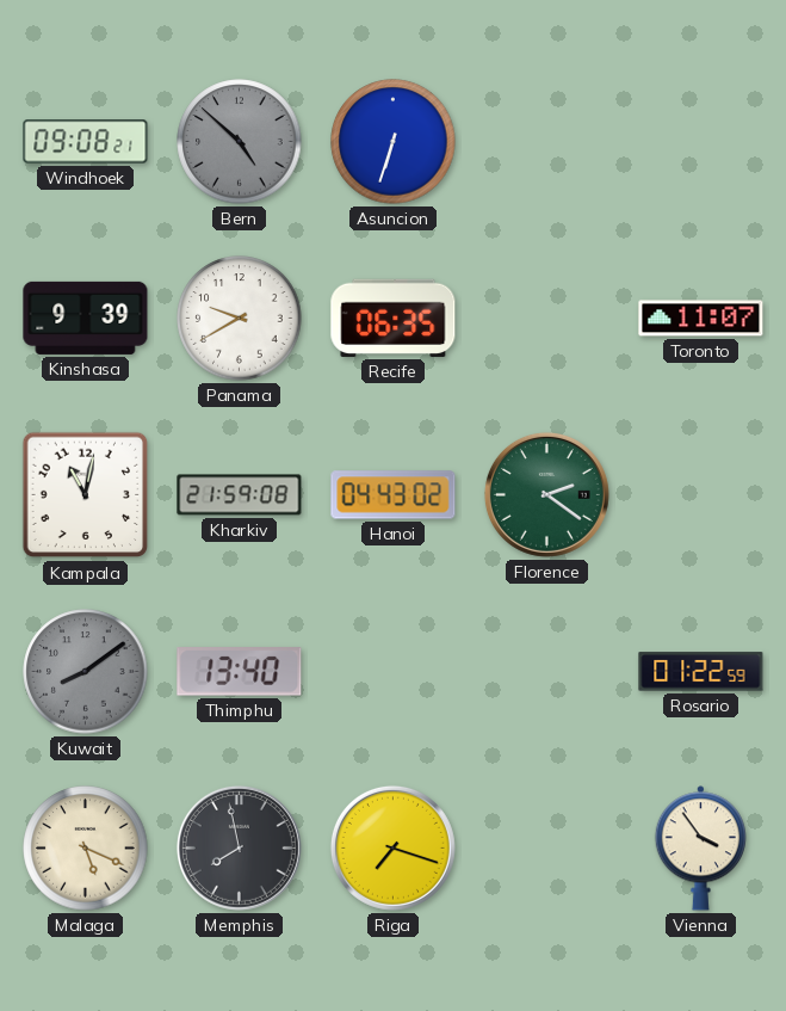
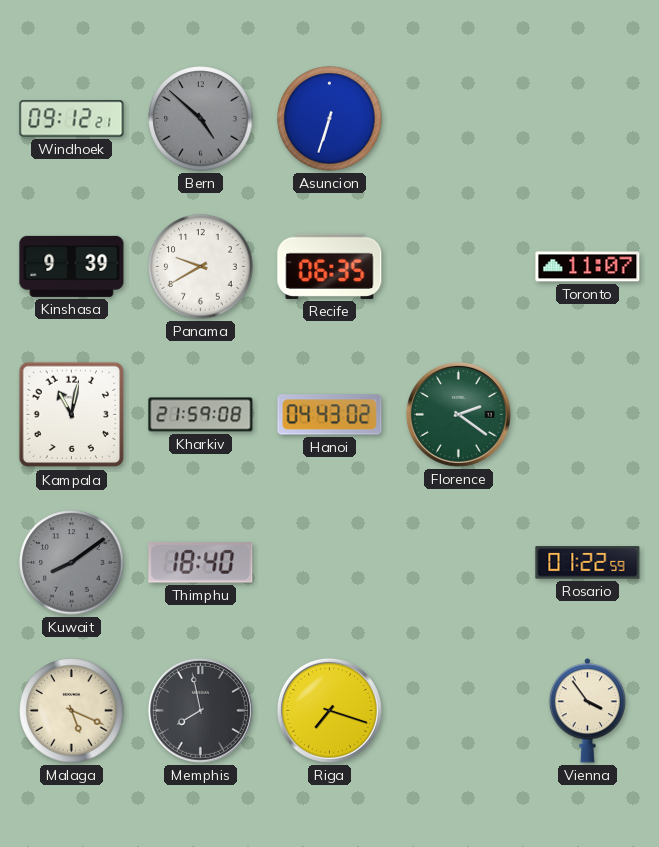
Windhoek: 09:08 -> 09:12
Thimphu: 13:40 -> 18:40
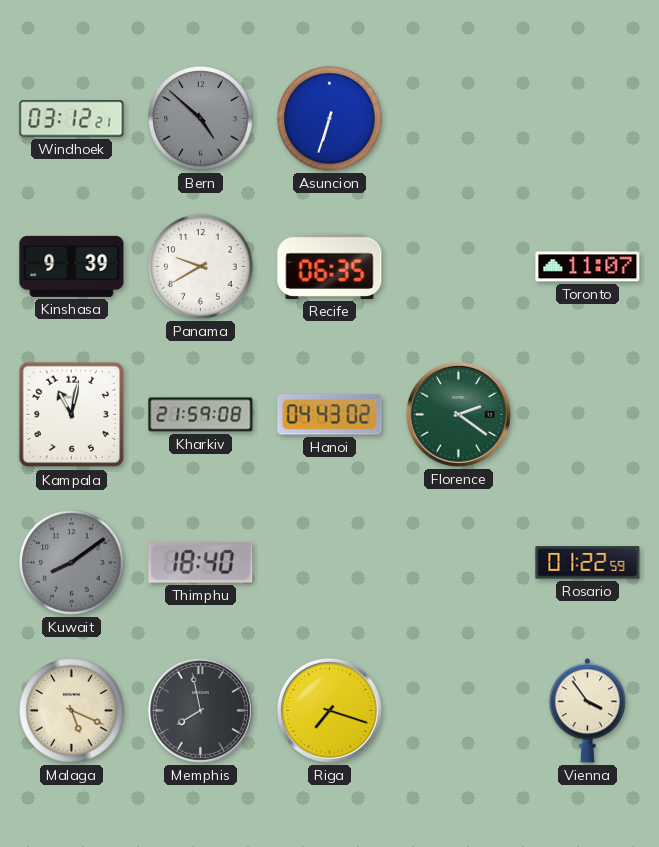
Windhoek: 09:12 -> 03:12
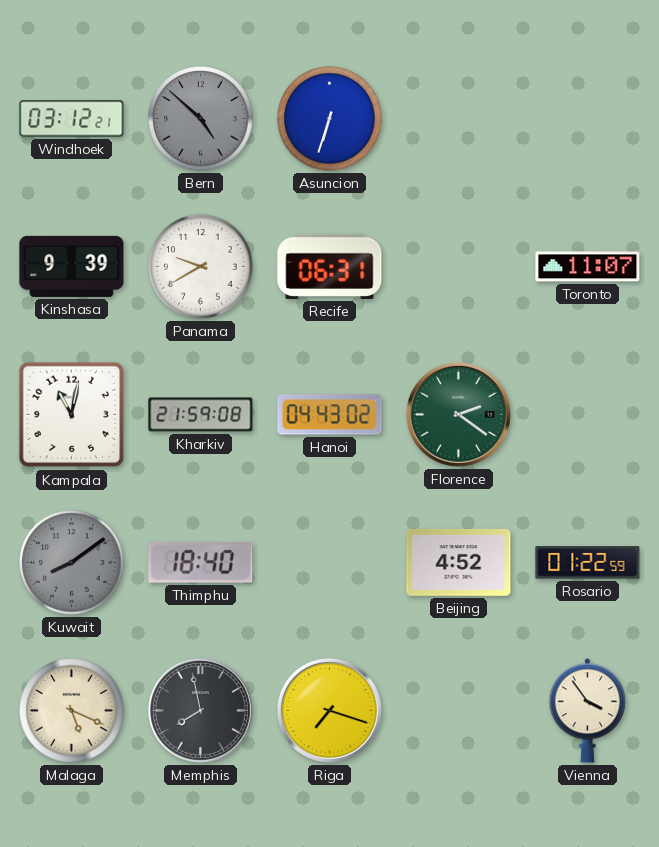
Recife: 06:35 -> 06:31
Beijing: none -> 4:52
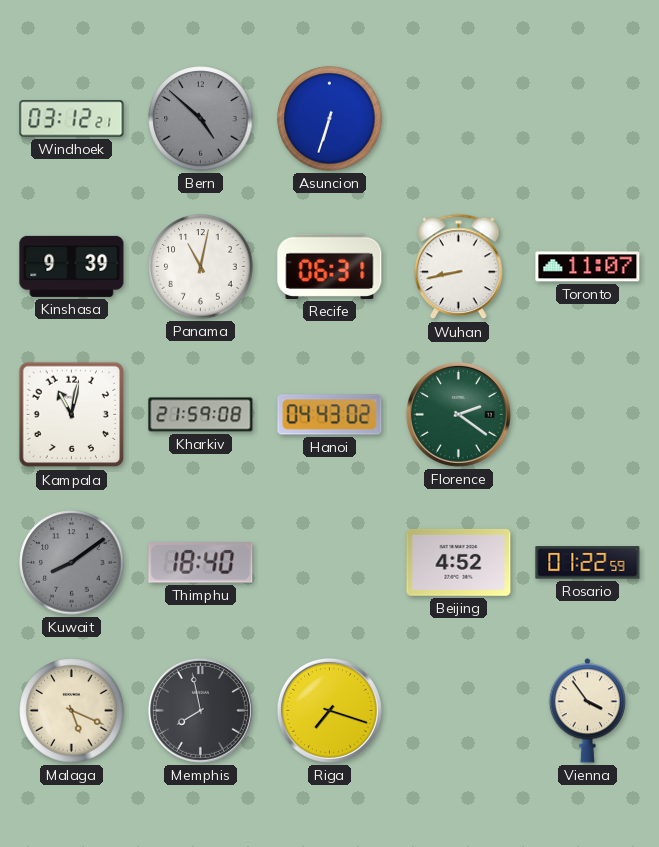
Panama: 9:40 -> 11:02
Wuhan: none -> 8:43
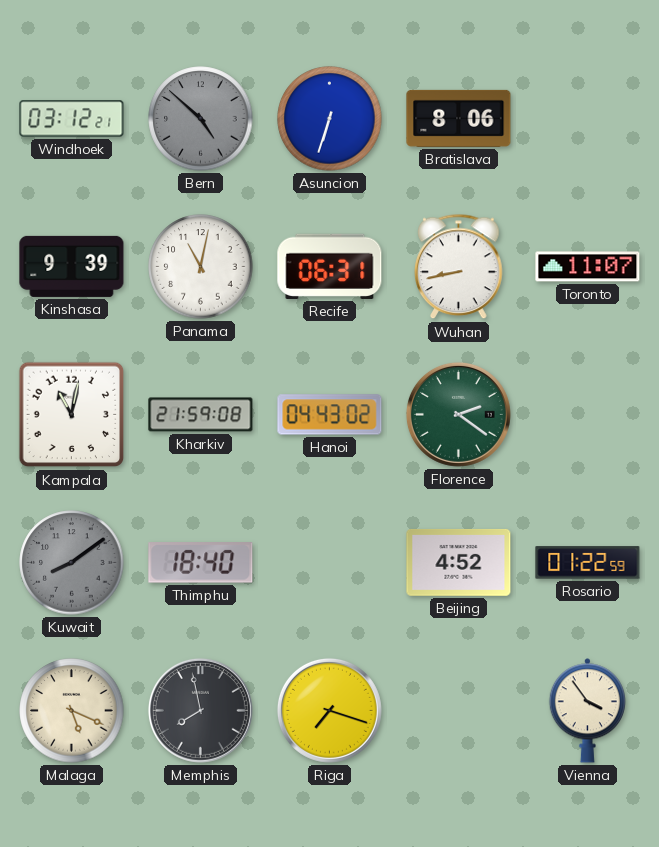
Bratislava: none -> 8:06
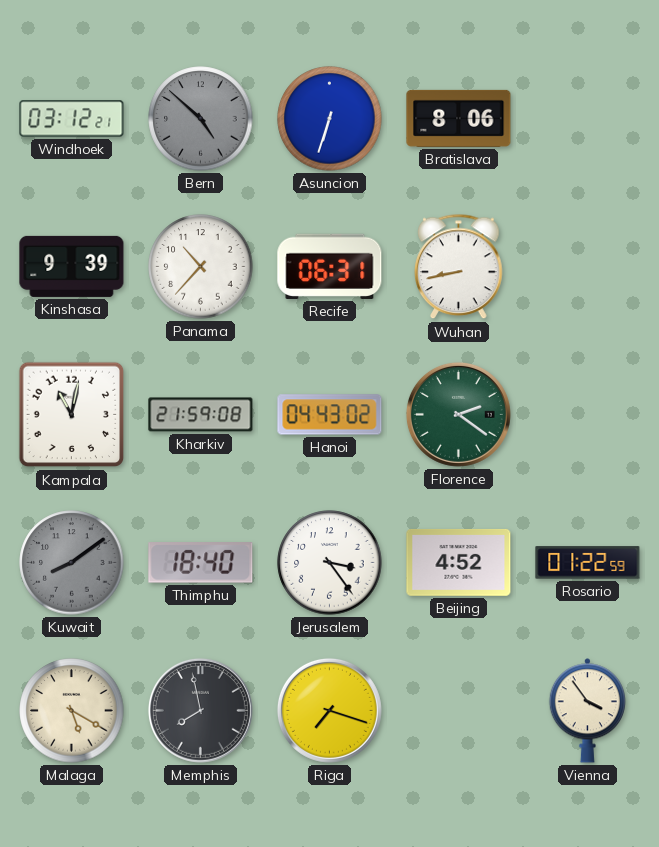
Panama: 11:02 -> 10:37
Toronto: 11:07 -> none
Jerusalem: none -> 3:24
Malaga: 5:19 -> 5:20
